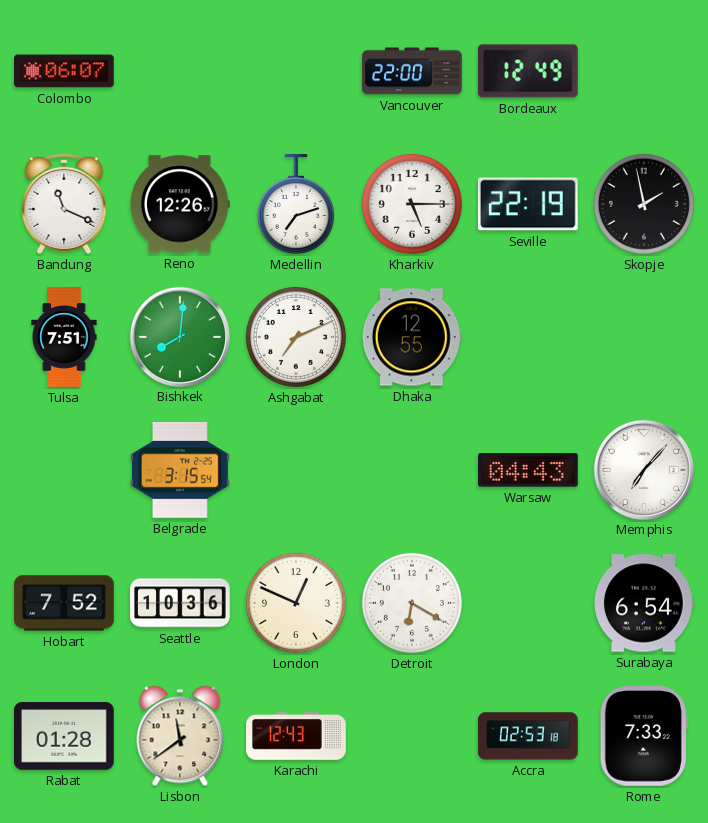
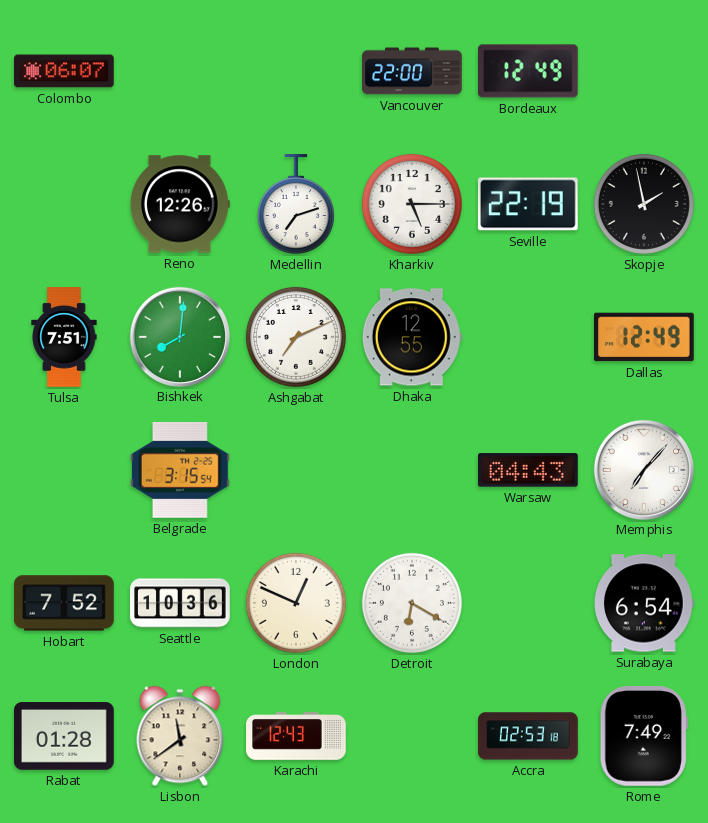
Bandung: 11:19 -> none
Dallas: none -> 12:49
Rome: 7:33 -> 7:49
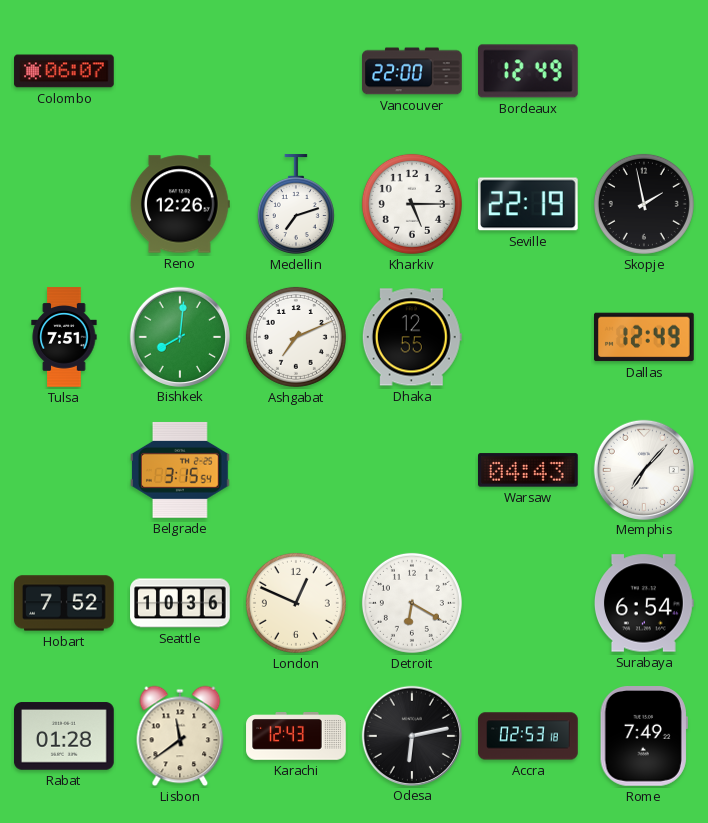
Odesa: none -> 6:13
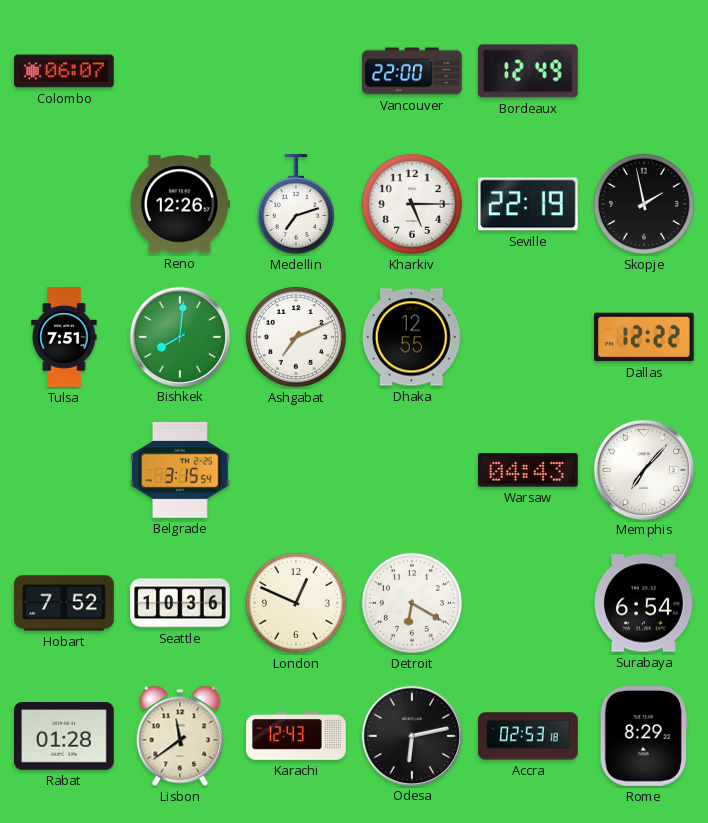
Dallas: 12:49 -> 12:22
Rome: 7:49 -> 8:29
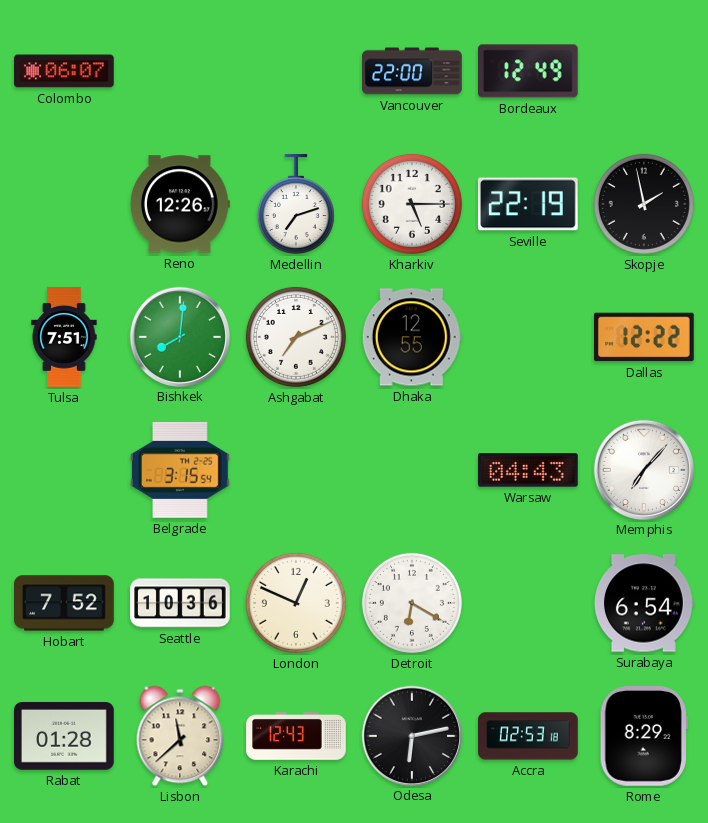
Lisbon: 11:39 -> 11:38
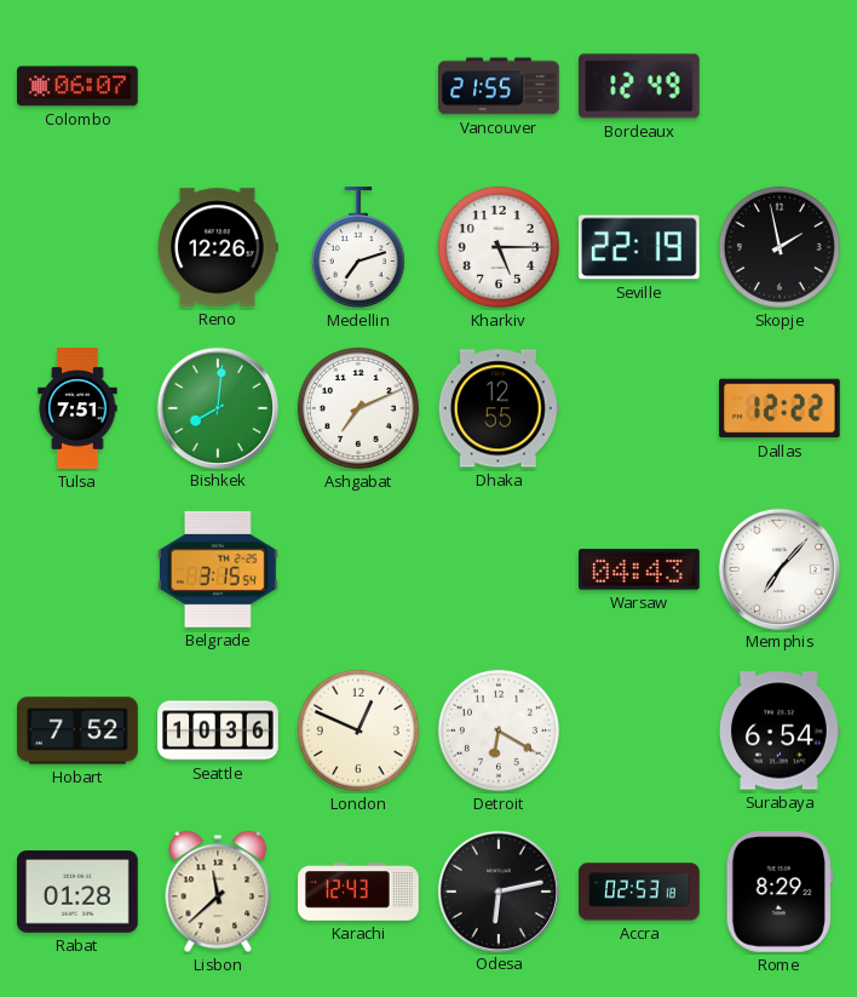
Vancouver: 22:00 -> 21:55
